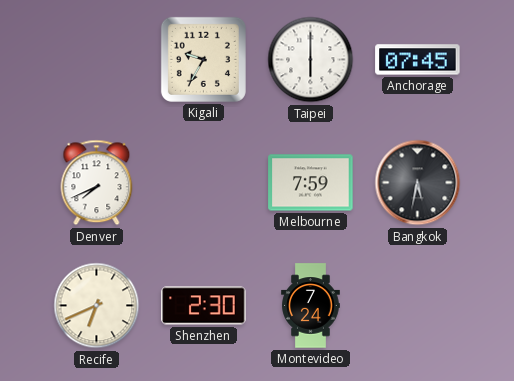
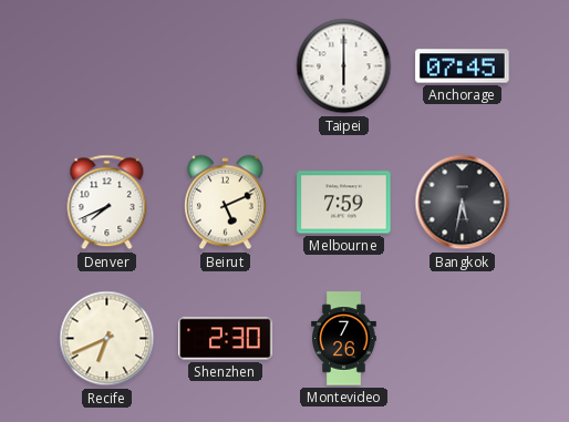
Kigali: 9:35 -> none
Beirut: none -> 5:11
Montevideo: 7:24 -> 7:26
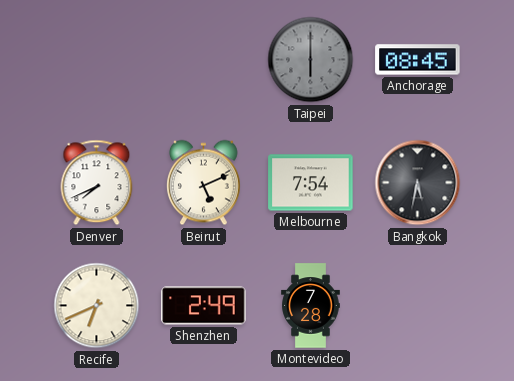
Taipei dial: white -> grey
Anchorage: 07:45 -> 08:45
Melbourne: 7:59 -> 7:54
Shenzhen: 2:30 -> 2:49
Montevideo: 7:26 -> 7:28
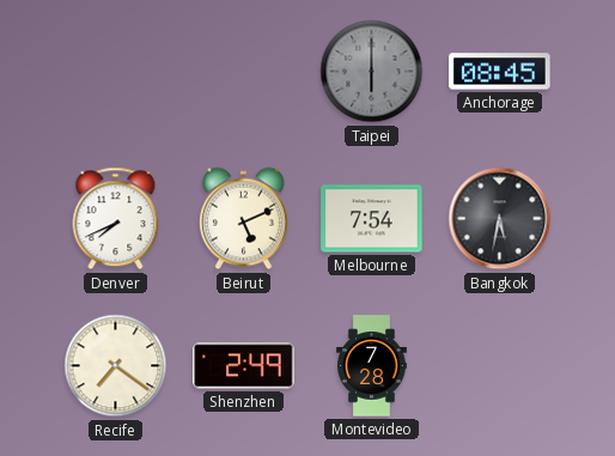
Recife: 6:41 -> 7:21
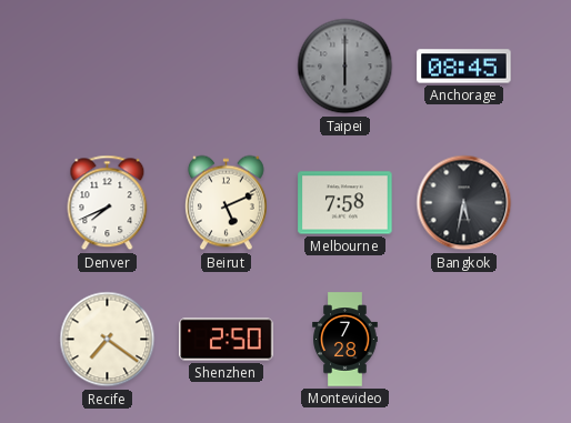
Melbourne: 7:54 -> 7:58
Shenzhen: 2:49 -> 2:50
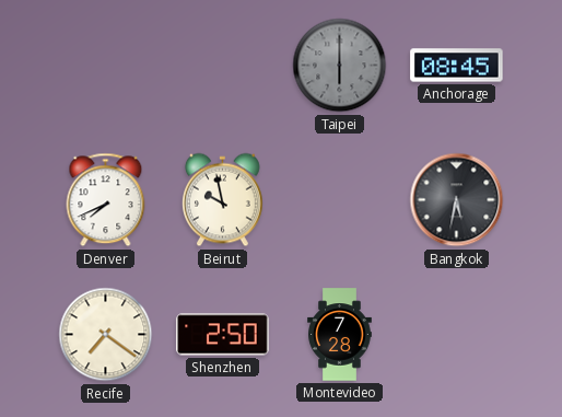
Beirut: 5:11 -> 9:58
Melbourne: 7:58 -> none
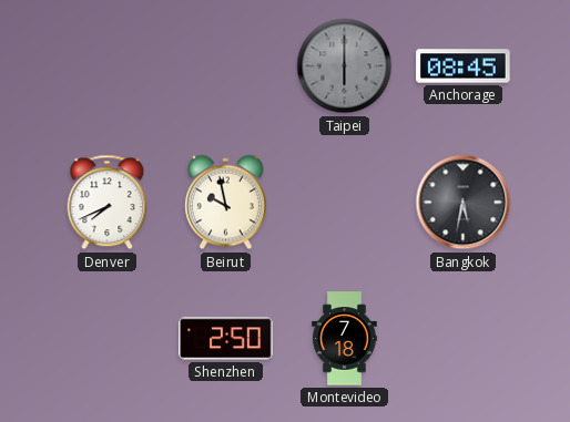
Recife: 7:21 -> none
Montevideo: 7:28 -> 7:18
